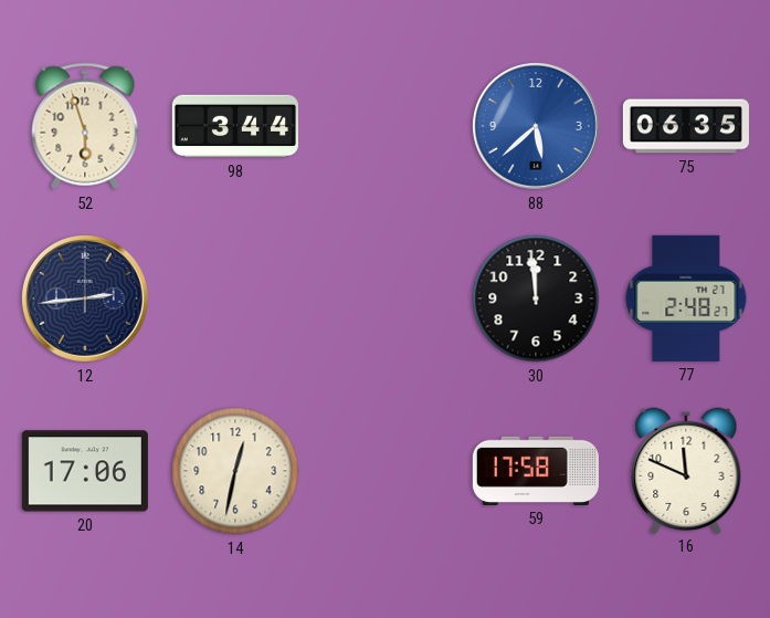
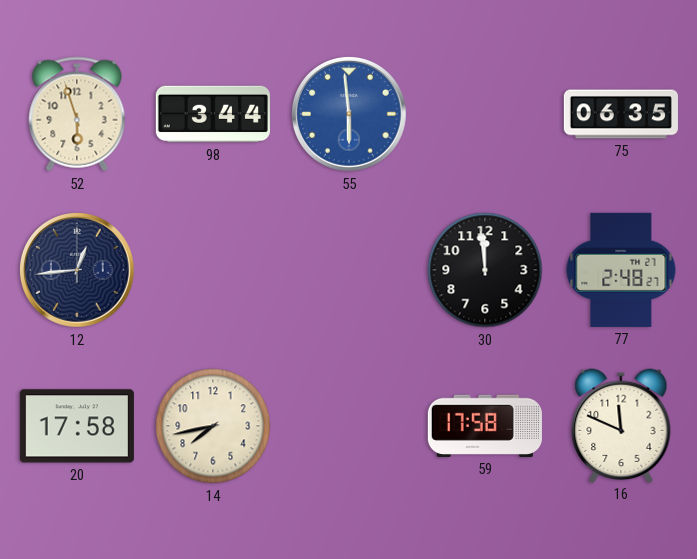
55: none -> 5:59
88: 5:38 -> none
12: 2:44 -> 12:44
20: 17:06 -> 17:58
14: 12:32 -> 7:43
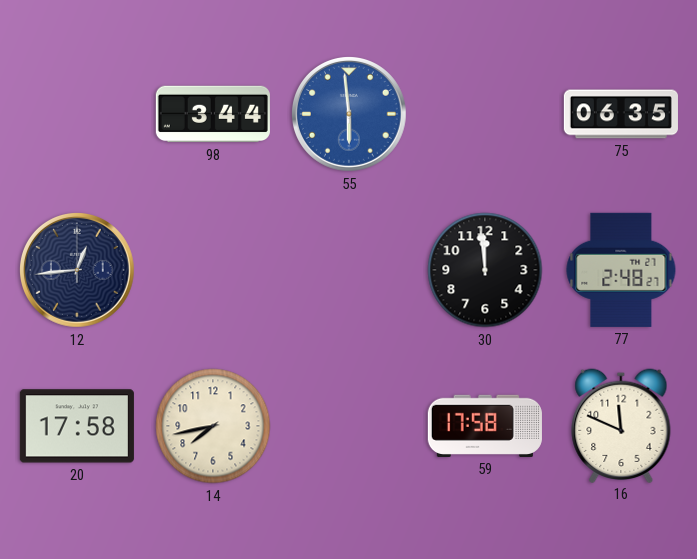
52: 5:57 -> none
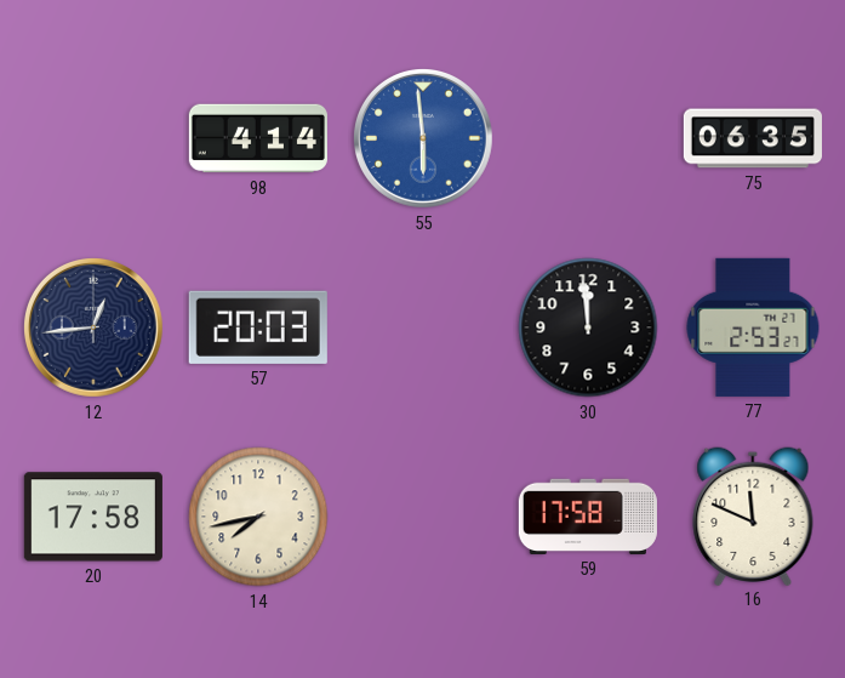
98: 3:44 -> 4:14
57: none -> 20:03
77: 2:48 -> 2:53
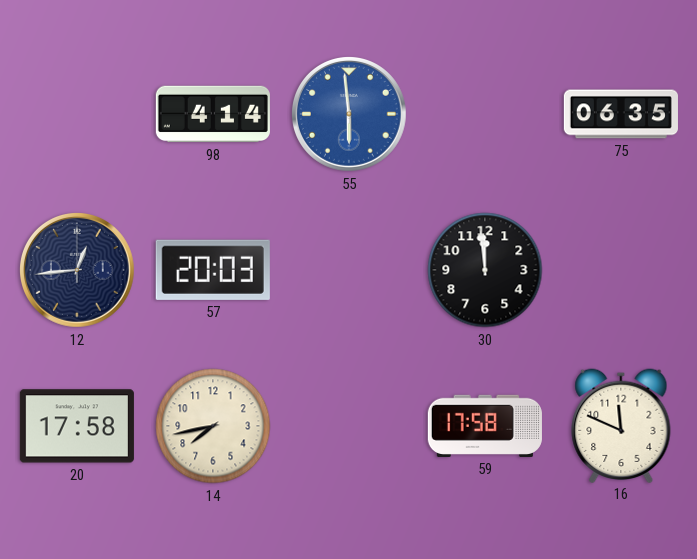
77: 2:53 -> none
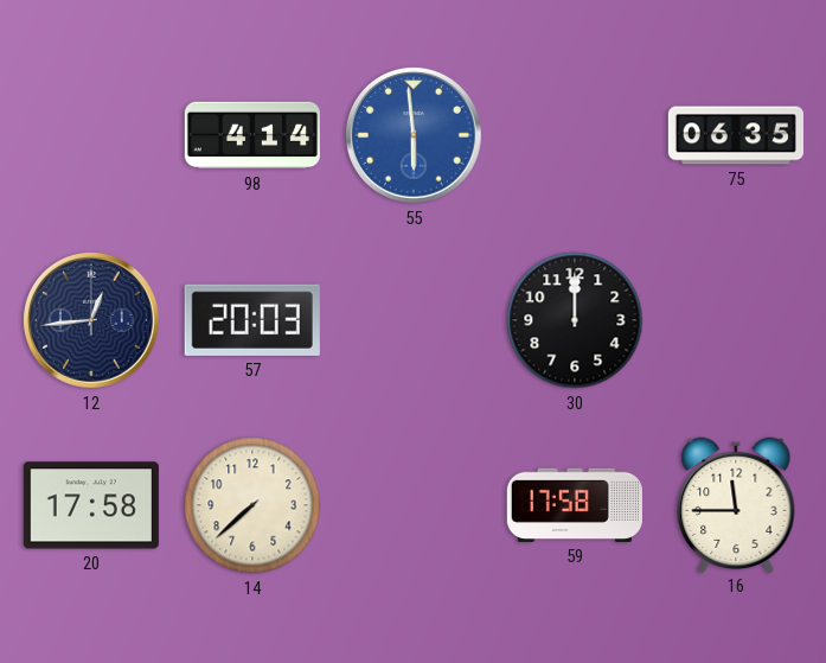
30: 11:59 -> 12:00
14: 7:43 -> 7:38
16: 11:49 -> 11:45
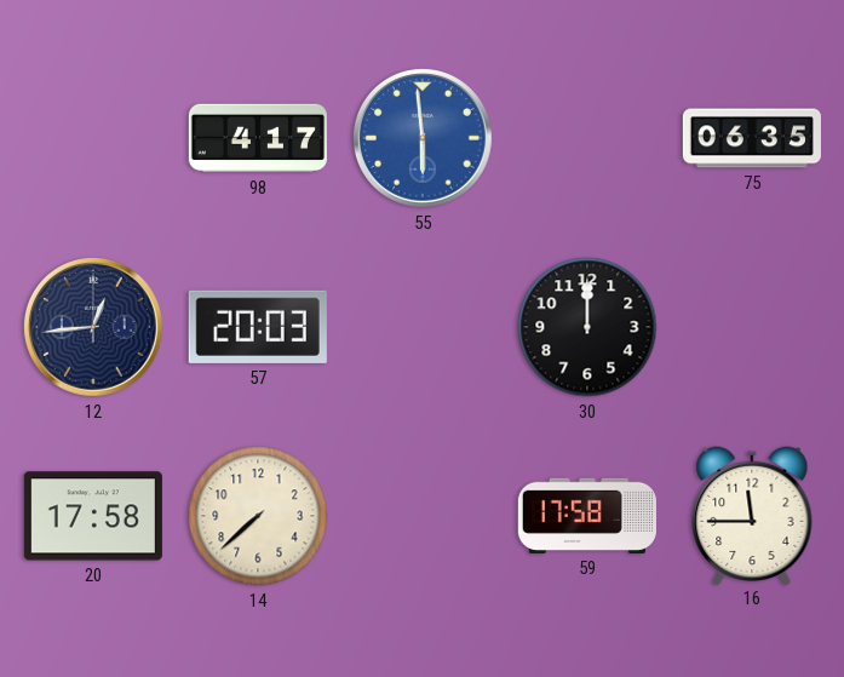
98: 4:14 -> 4:17
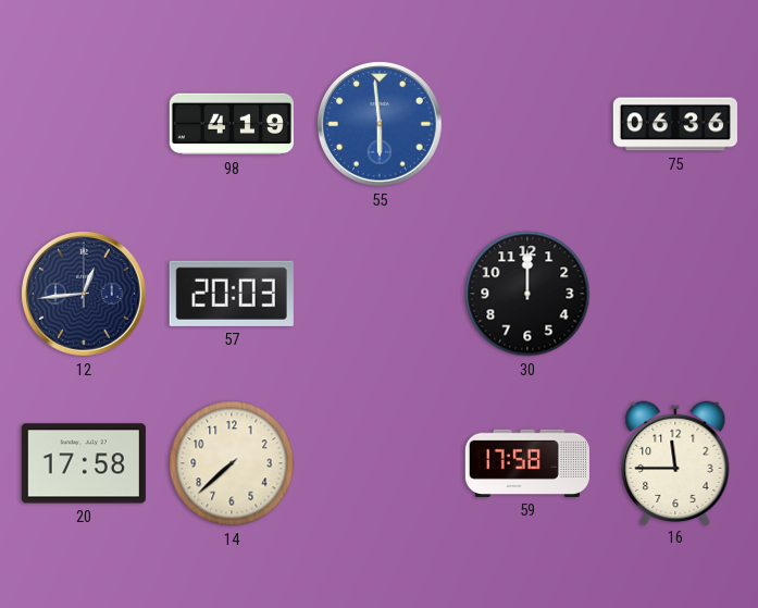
98: 4:17 -> 4:19
75: 06:35 -> 06:36
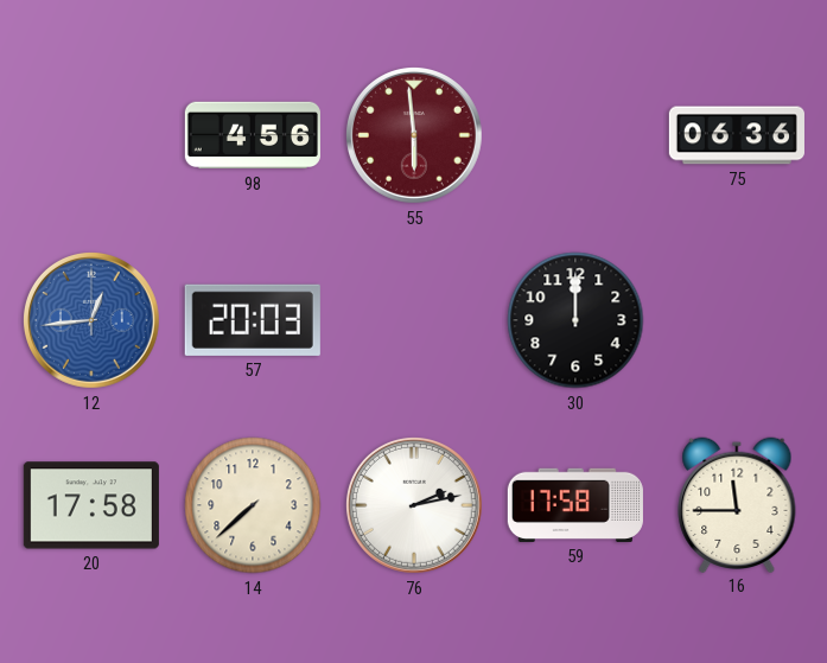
98: 4:19 -> 4:56
55 dial: blue -> burgundy
12 dial: navy -> blue
76: none -> 2:13
